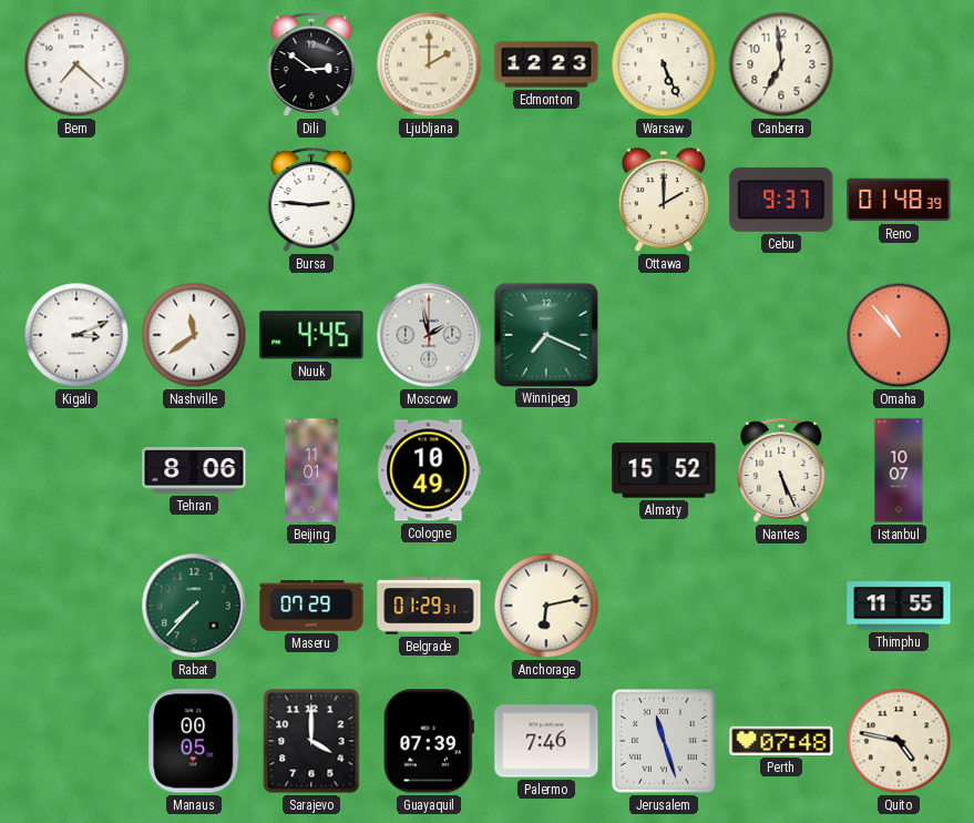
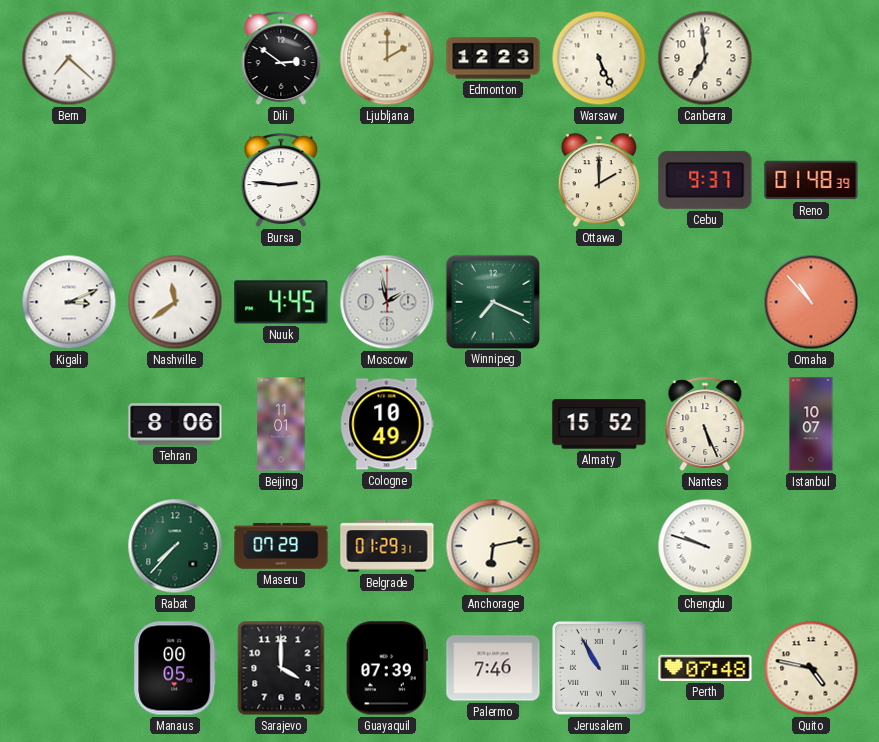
Chengdu: none -> 9:48
Thimphu: 11:55 -> none
Jerusalem: 11:27 -> 10:55
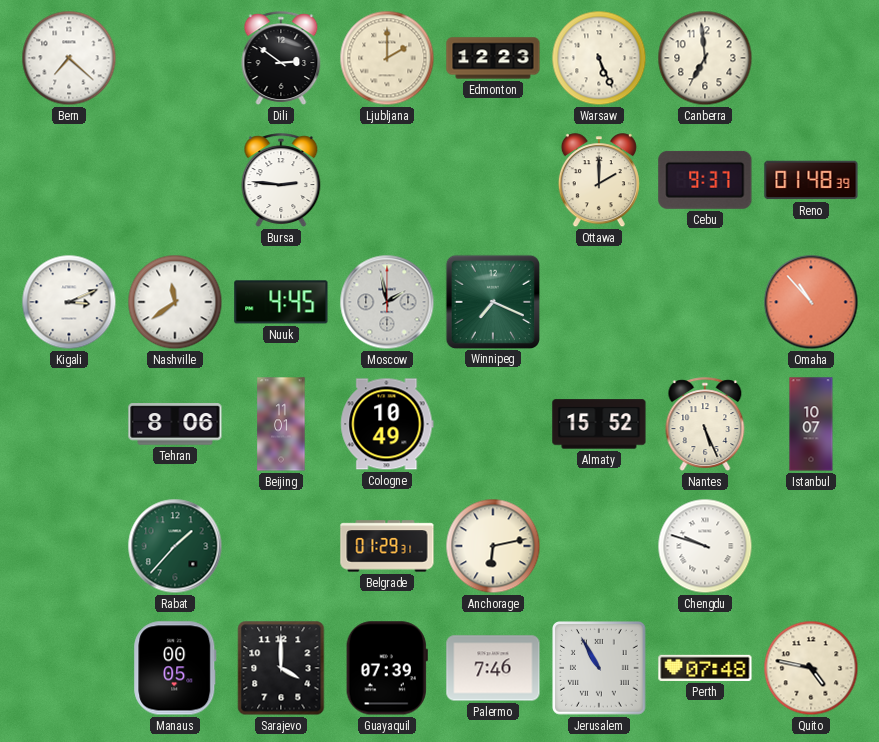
Rabat: 7:37 -> 1:37
Maseru: 07:29 -> none
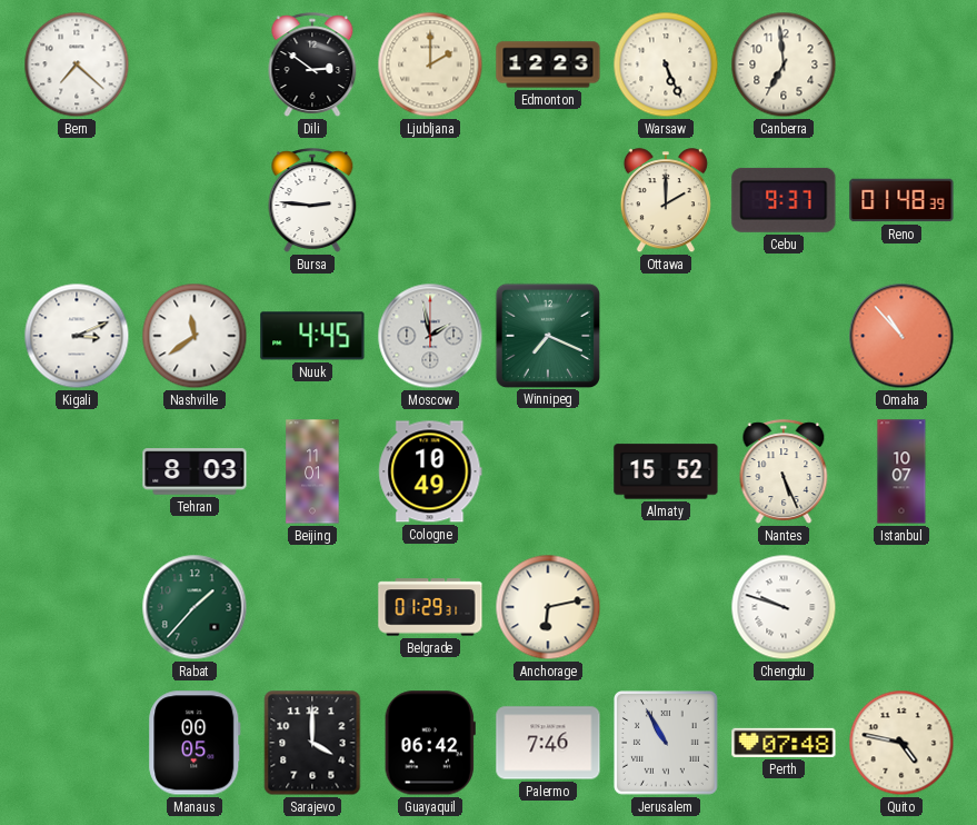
Tehran: 8:06 -> 8:03
Guayaquil: 07:39 -> 06:42
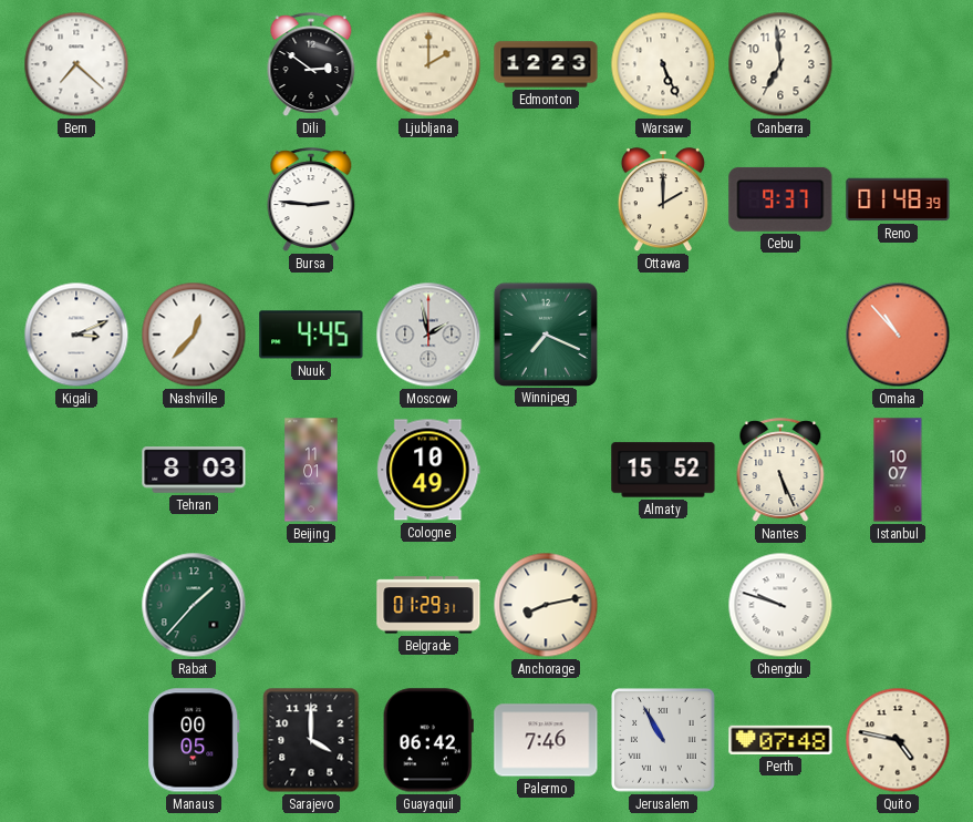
Nashville: 11:39 -> 12:37
Anchorage: 6:13 -> 8:13
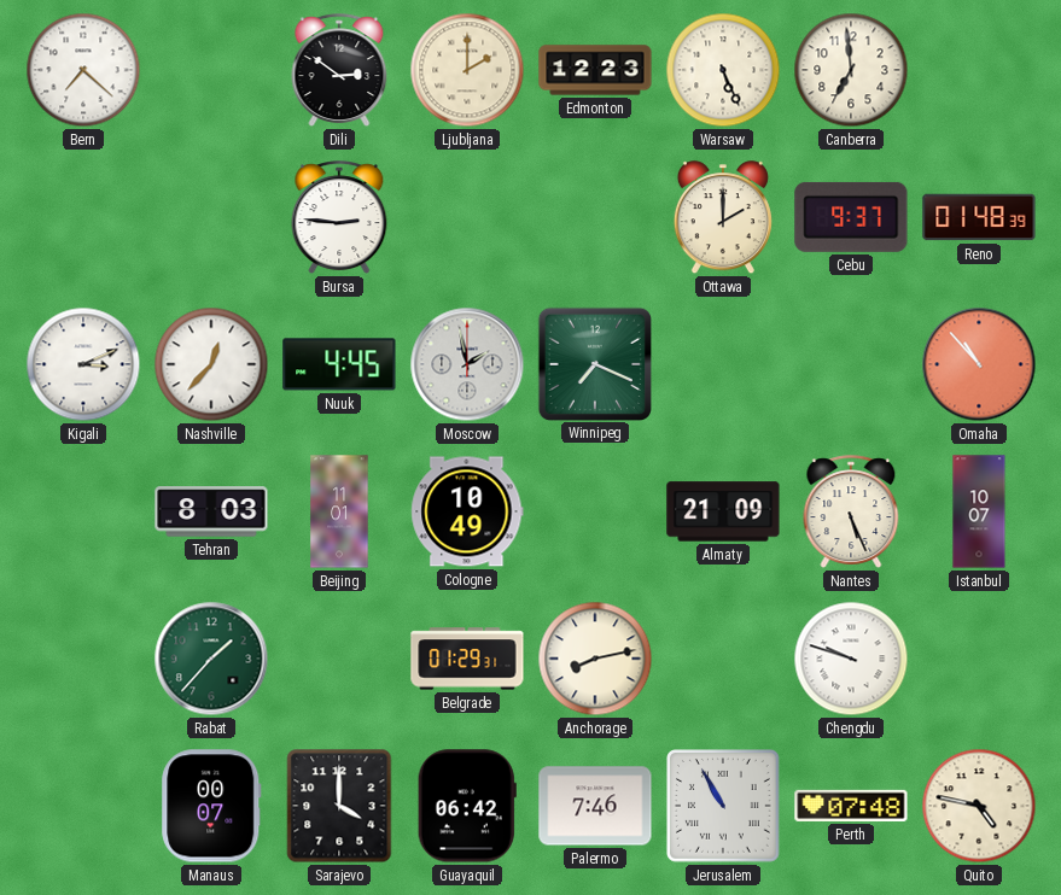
Almaty: 15:52 -> 21:09
Manaus: 00:05 -> 00:07
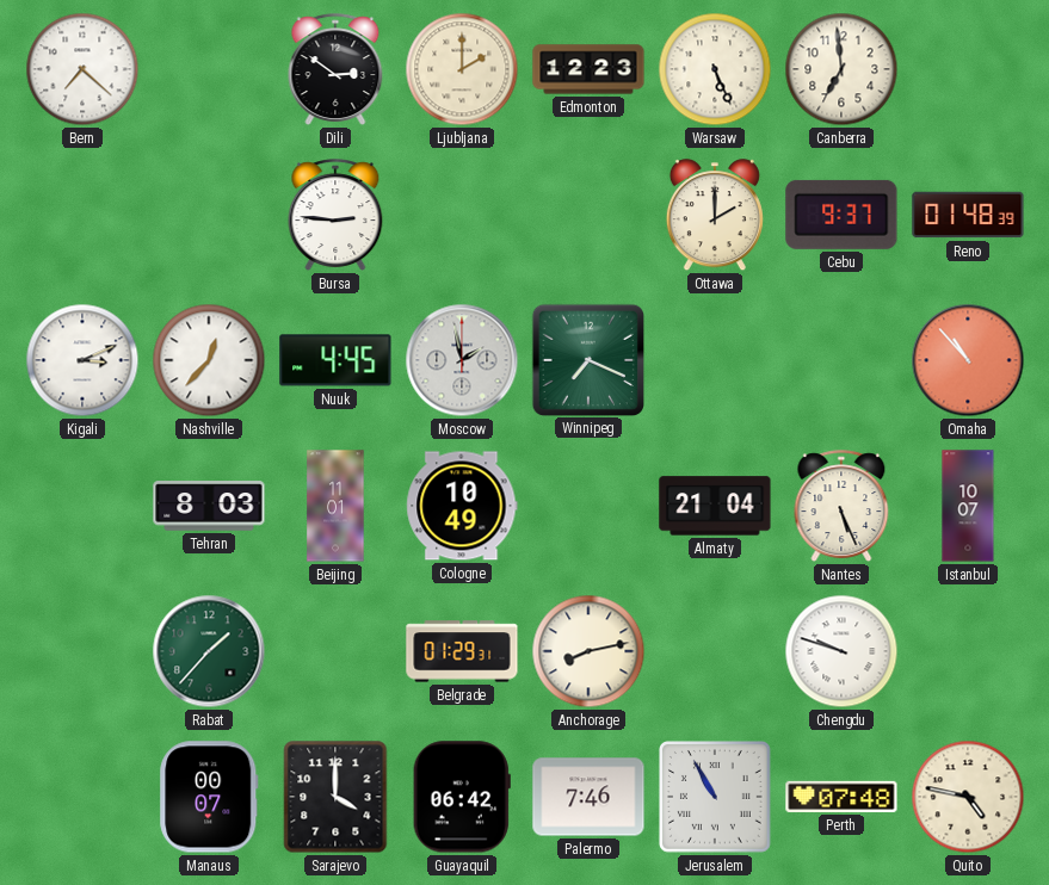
Almaty: 21:09 -> 21:04
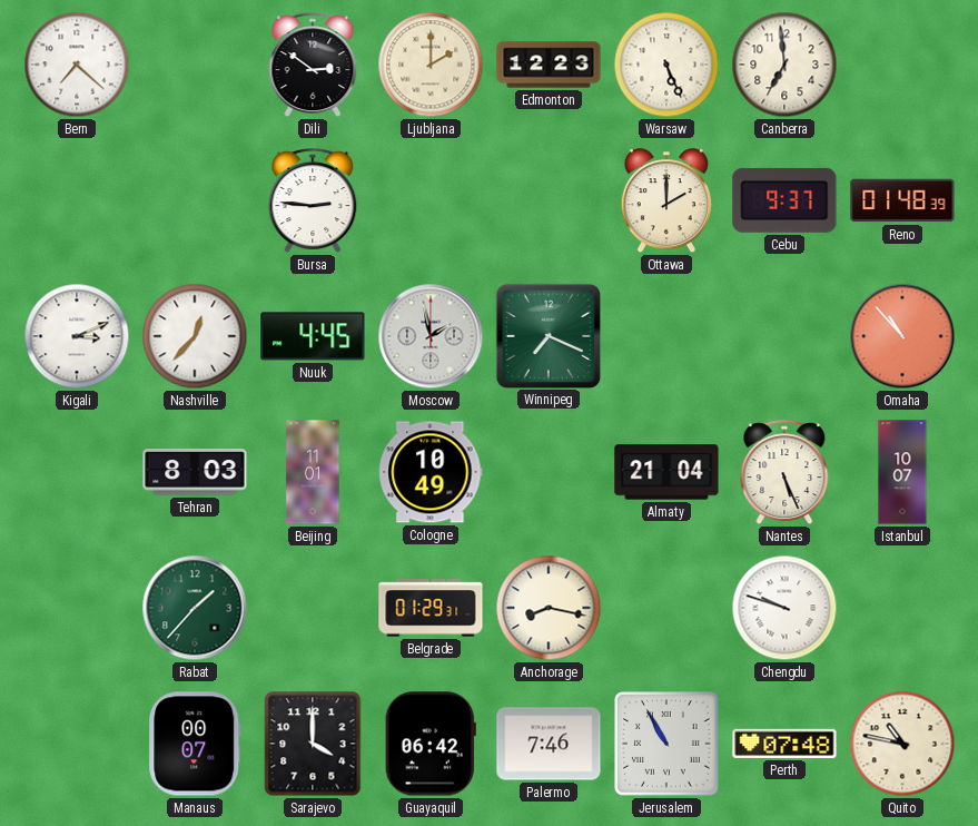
Anchorage: 8:13 -> 8:17
Quito: 4:47 -> 10:47
